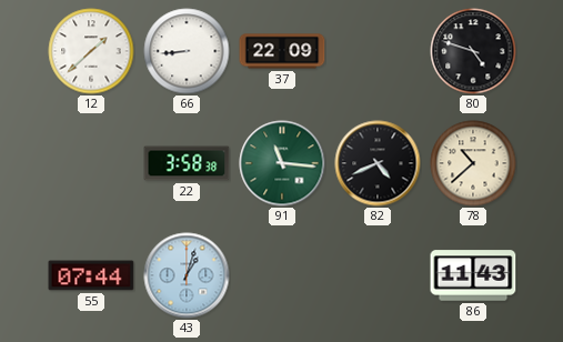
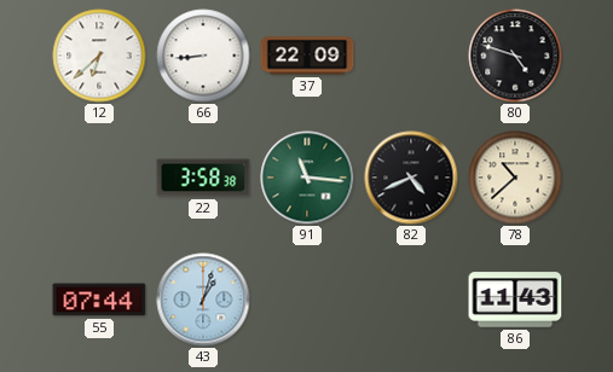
12: 1:38 -> 6:38
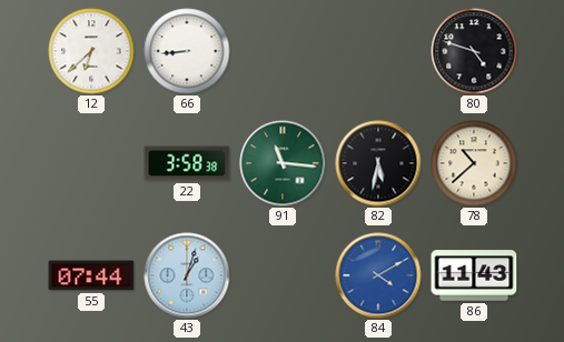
37: 22:09 -> none
82: 4:41 -> 5:32
84: none -> 4:10
